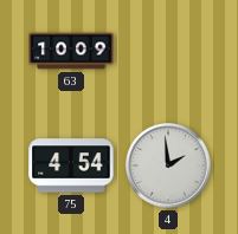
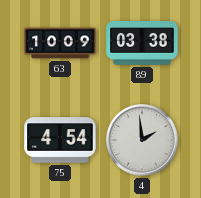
89: none -> 03:38
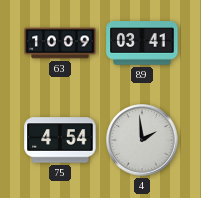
89: 03:38 -> 03:41
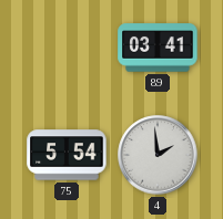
63: 10:09 -> none
75: 4:54 -> 5:54
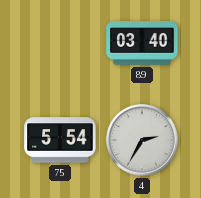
89: 03:41 -> 03:40
4: 1:59 -> 2:35
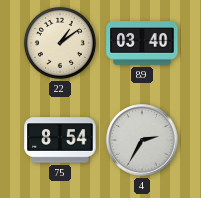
22: none -> 1:09
75: 5:54 -> 8:54
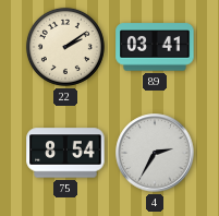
22: 1:09 -> 2:09
89: 03:40 -> 03:41
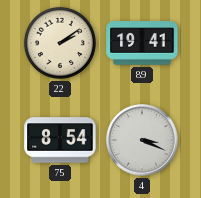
89: 03:41 -> 19:41
4: 2:35 -> 3:19
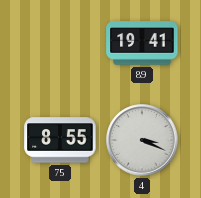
22: 2:09 -> none
75: 8:54 -> 8:55
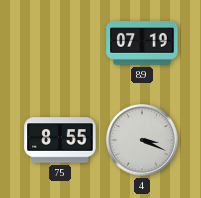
89: 19:41 -> 07:19
